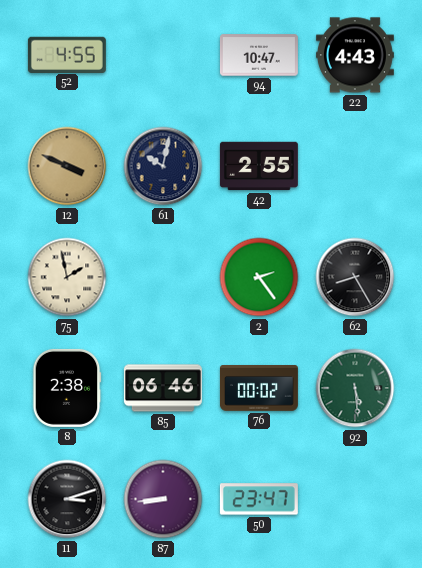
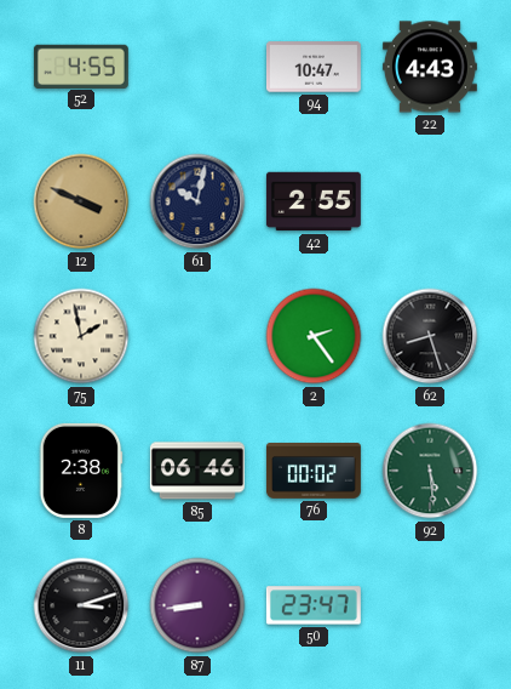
62: 8:25 -> 8:27
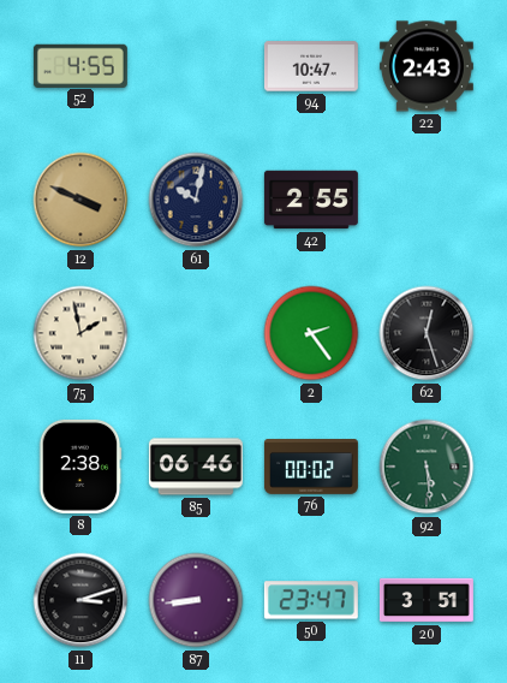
22: 4:43 -> 2:43
62: 8:27 -> 12:27
20: none -> 3:51
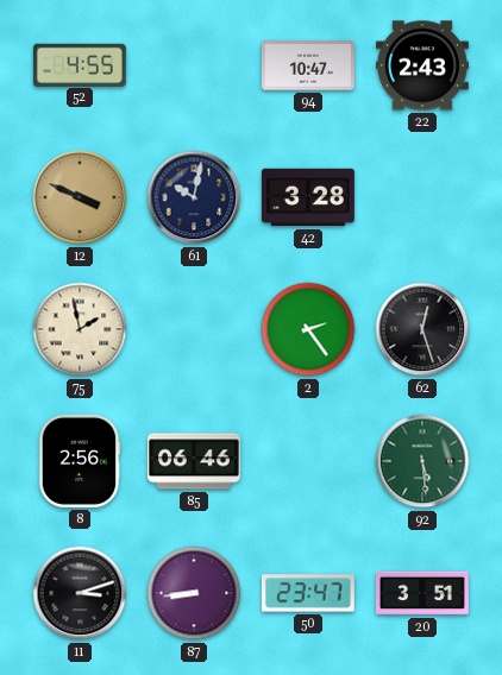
42: 2:55 -> 3:28
8: 2:38 -> 2:56
76: 00:02 -> none
